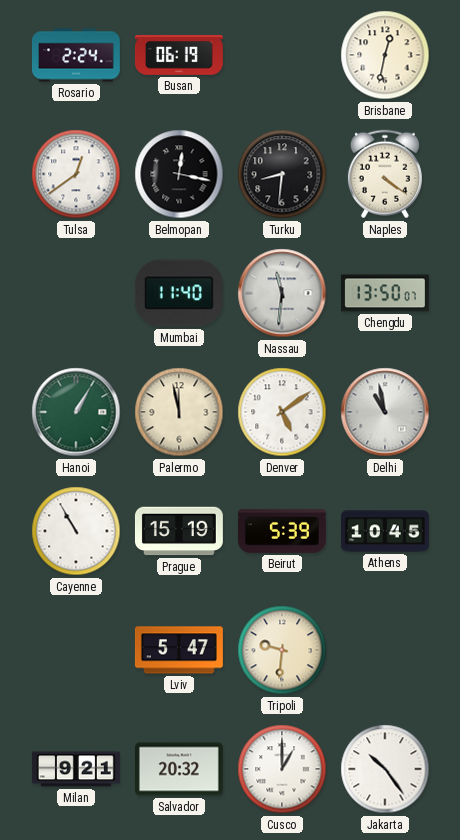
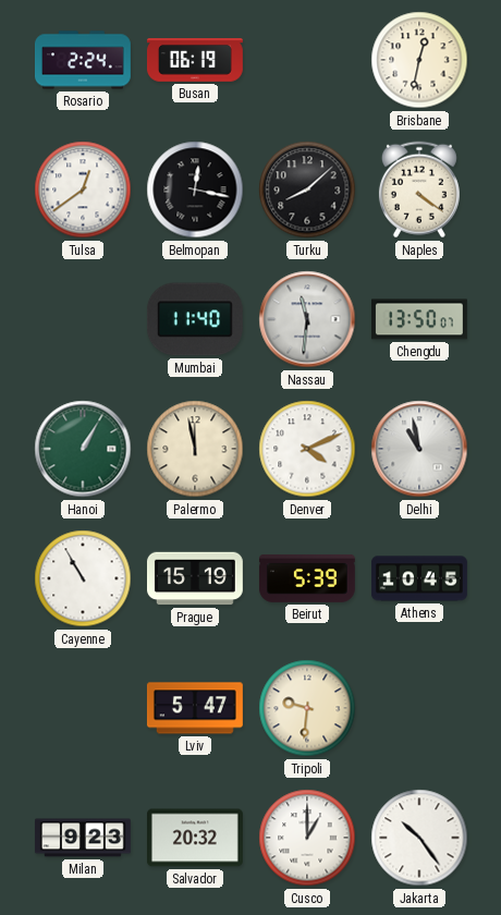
Turku: 8:31 -> 8:08
Denver: 5:09 -> 4:11
Milan: 9:21 -> 9:23
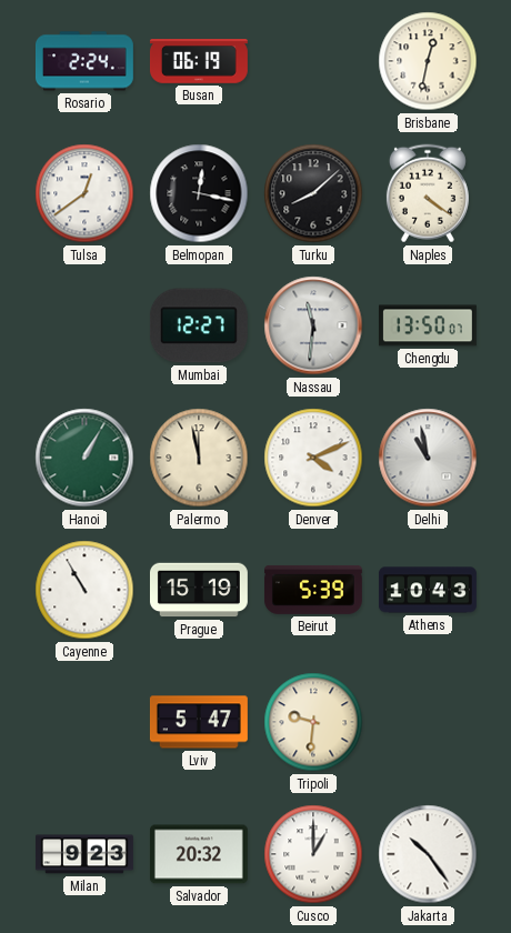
Mumbai: 11:40 -> 12:27
Athens: 10:45 -> 10:43
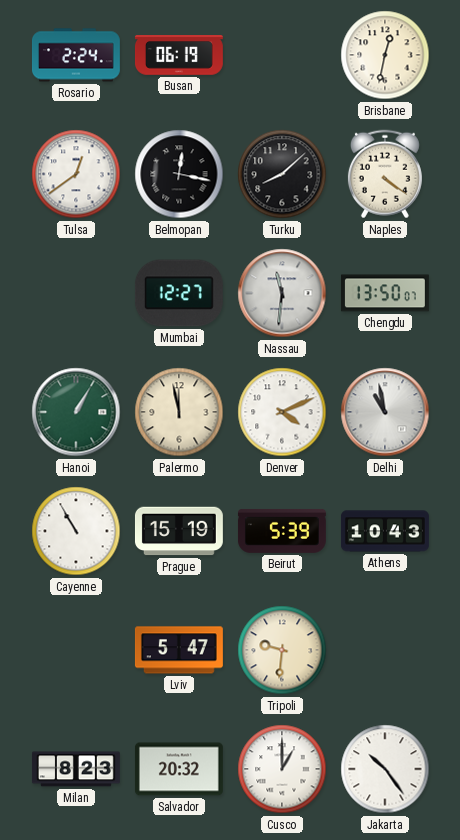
Milan: 9:23 -> 8:23
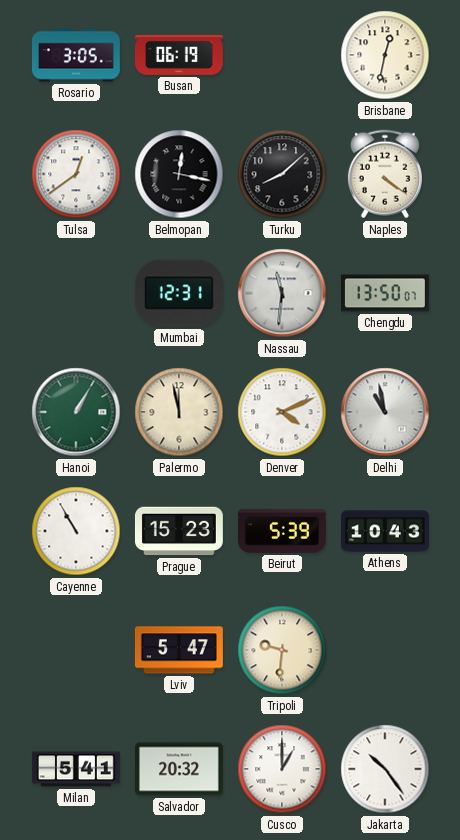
Rosario: 2:24 -> 3:05
Mumbai: 12:27 -> 12:31
Prague: 15:19 -> 15:23
Milan: 8:23 -> 5:41
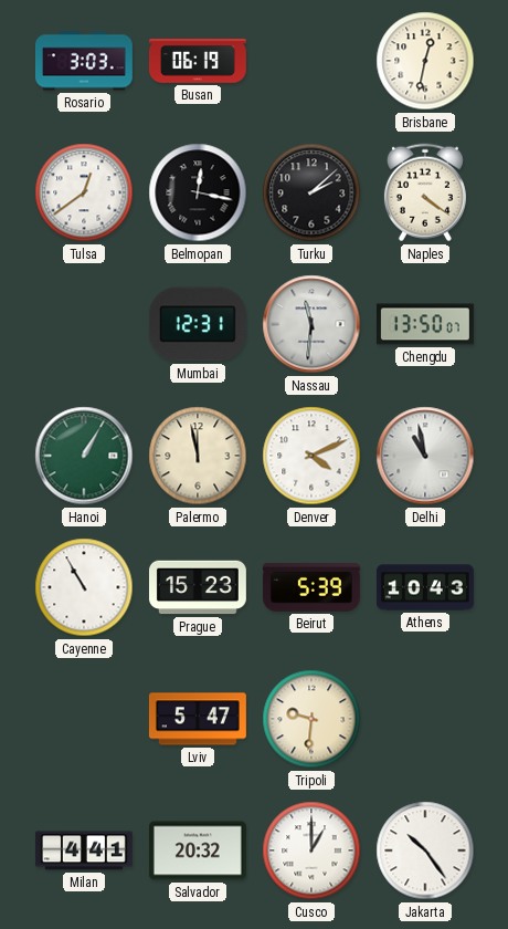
Rosario: 3:05 -> 3:03
Turku: 8:08 -> 2:08
Milan: 5:41 -> 4:41
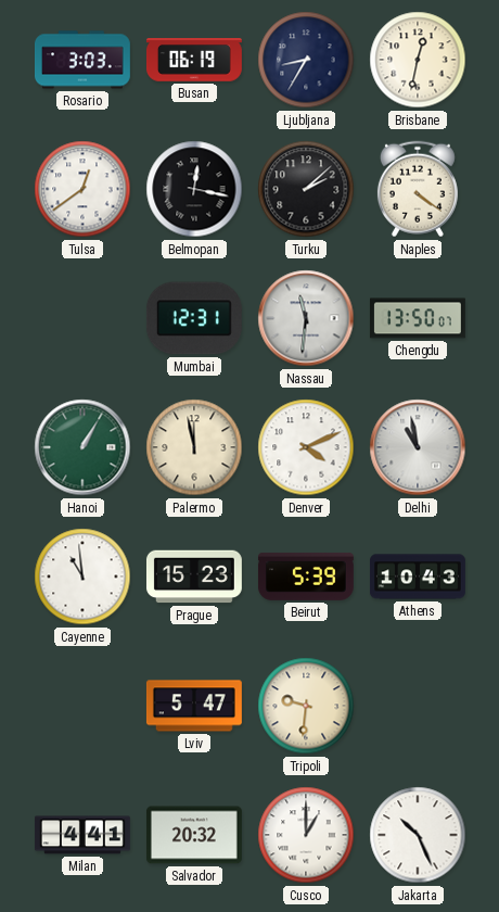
Ljubljana: none -> 8:35
Cayenne: 10:55 -> 10:59
Jakarta: 10:24 -> 10:26
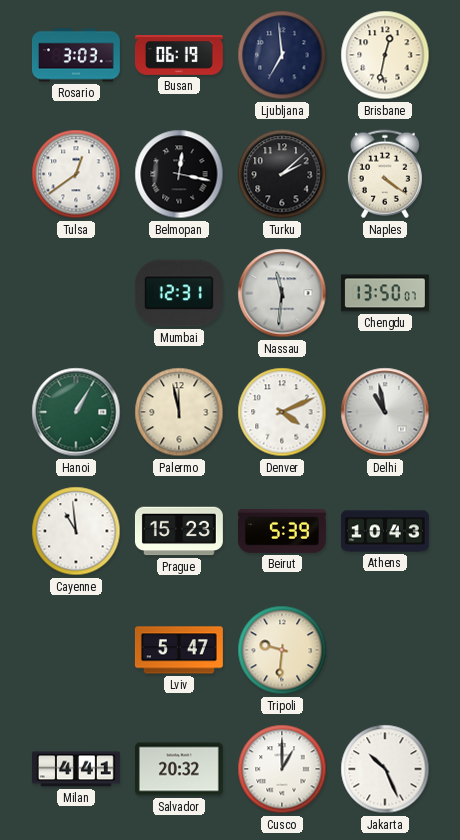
Ljubljana: 8:35 -> 6:59
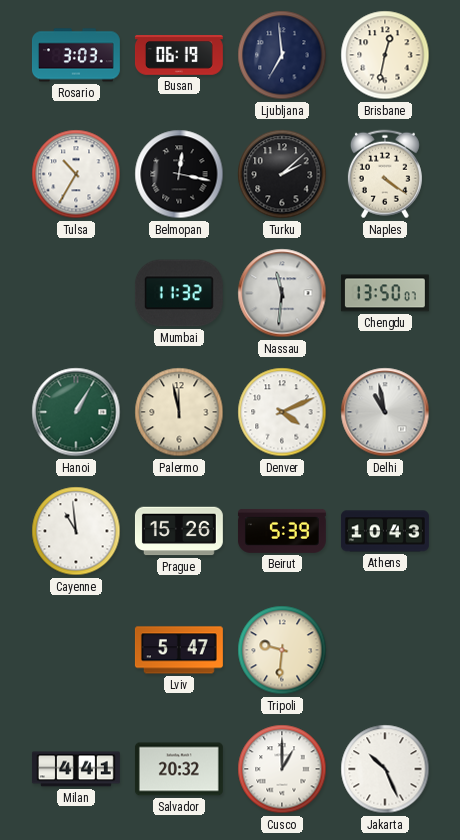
Tulsa: 12:39 -> 10:35
Mumbai: 12:31 -> 11:32
Prague: 15:23 -> 15:26
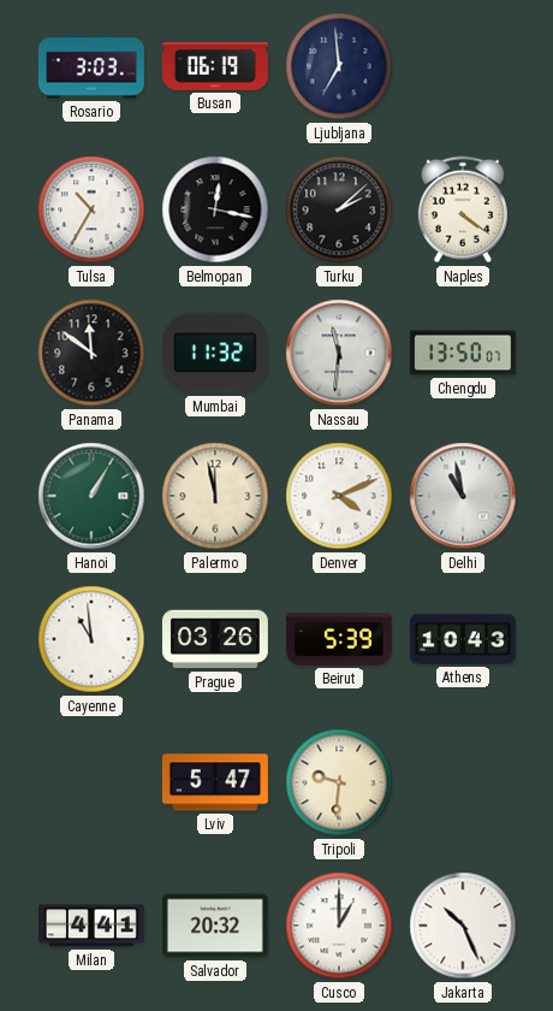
Brisbane: 12:32 -> none
Panama: none -> 11:51
Prague: 15:26 -> 03:26
